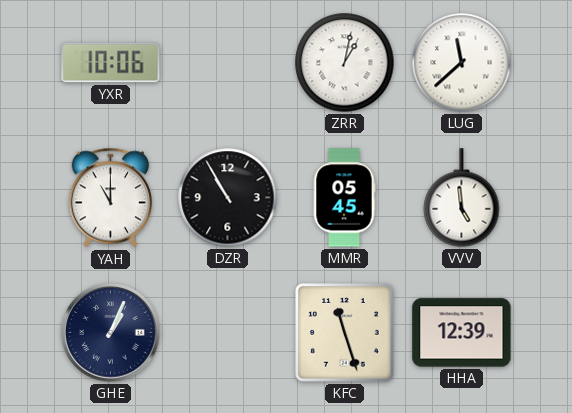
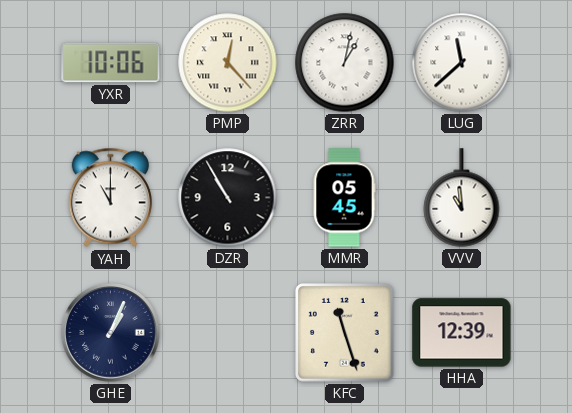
PMP: none -> 12:23
VVV: 4:59 -> 10:59
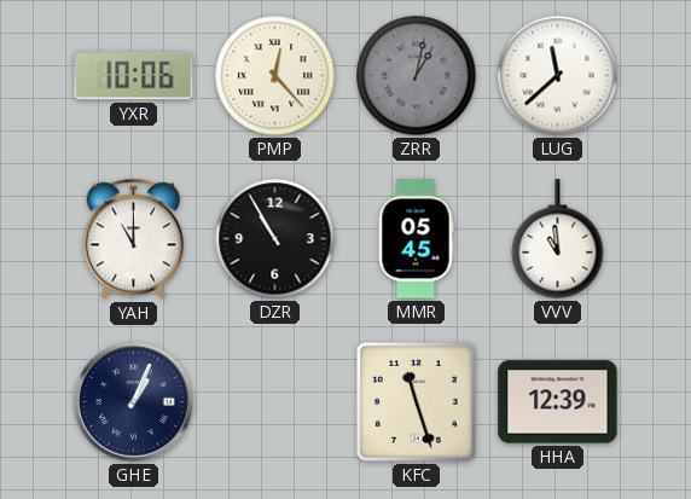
ZRR dial: white -> grey
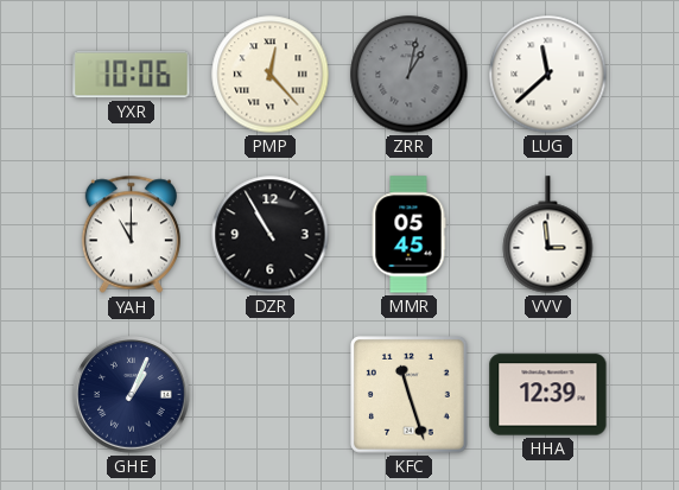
VVV: 10:59 -> 2:59
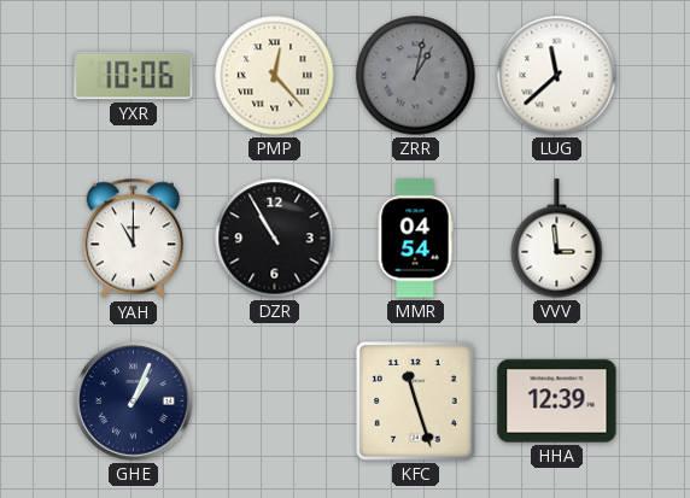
MMR: 05:45 -> 04:54
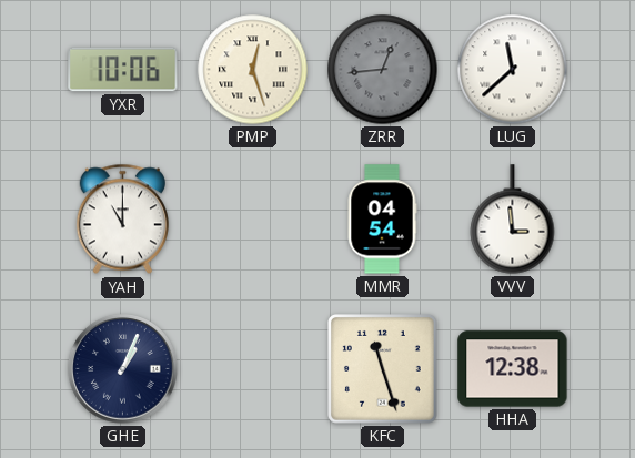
PMP: 12:23 -> 12:27
ZRR: 1:02 -> 12:44
DZR: 10:55 -> none
HHA: 12:39 -> 12:38
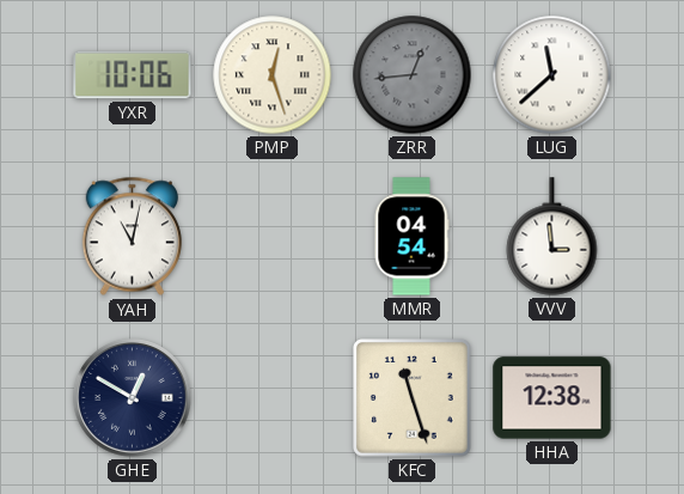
YAH: 11:00 -> 11:02
GHE: 1:04 -> 12:50
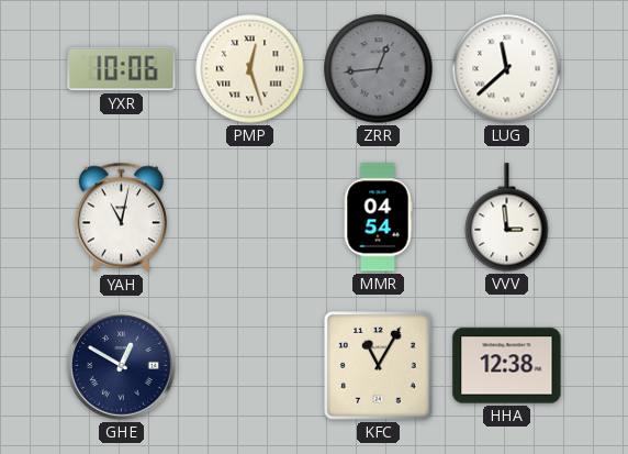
KFC: 11:27 -> 11:05
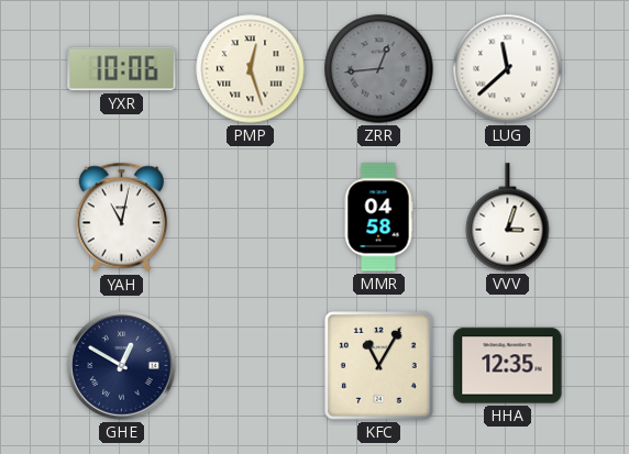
MMR: 04:54 -> 04:58
VVV: 2:59 -> 3:03
HHA: 12:38 -> 12:35
